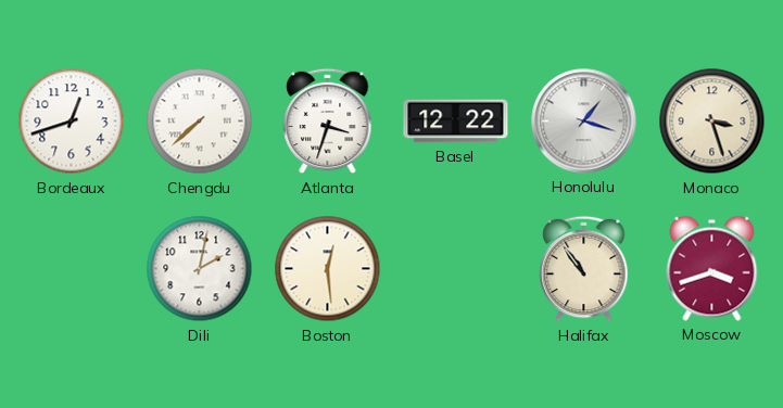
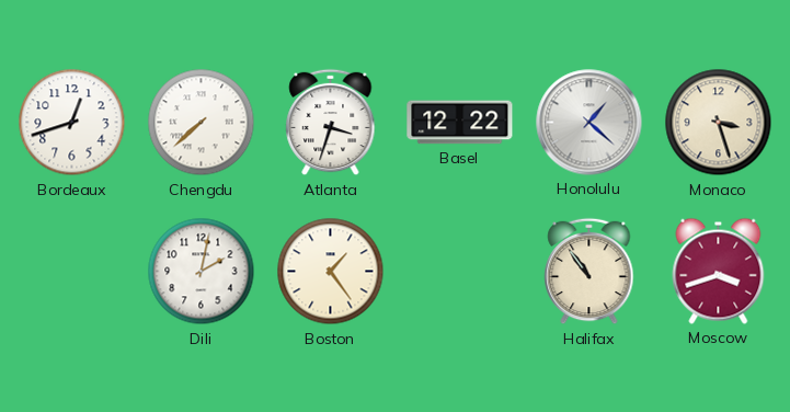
Honolulu: 1:18 -> 1:22
Boston: 12:29 -> 1:24
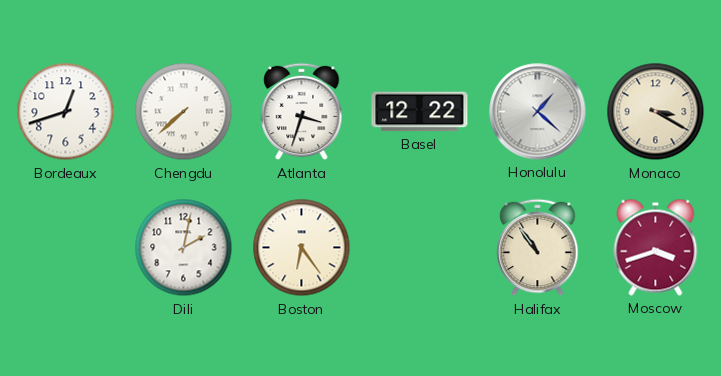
Monaco: 3:27 -> 3:20
Boston: 1:24 -> 6:24
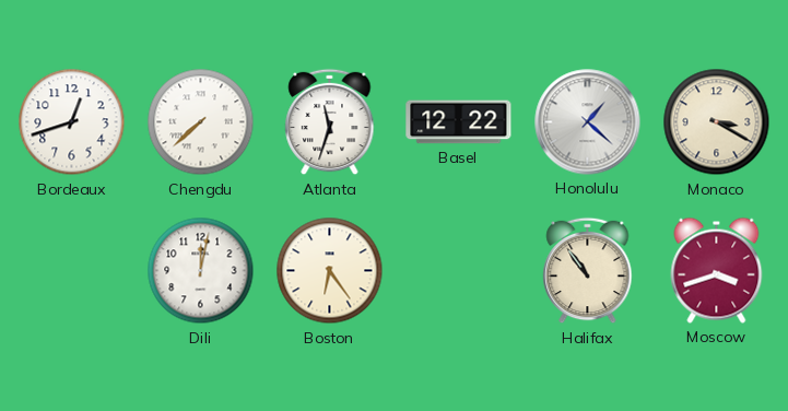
Atlanta: 3:33 -> 11:33
Dili: 2:02 -> 12:02
